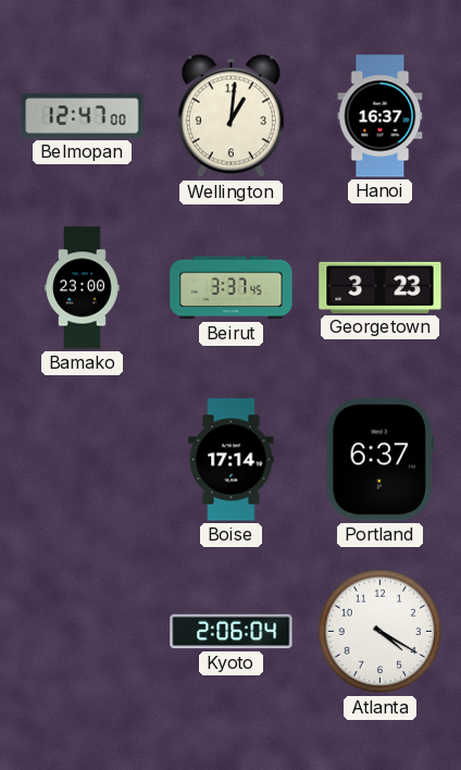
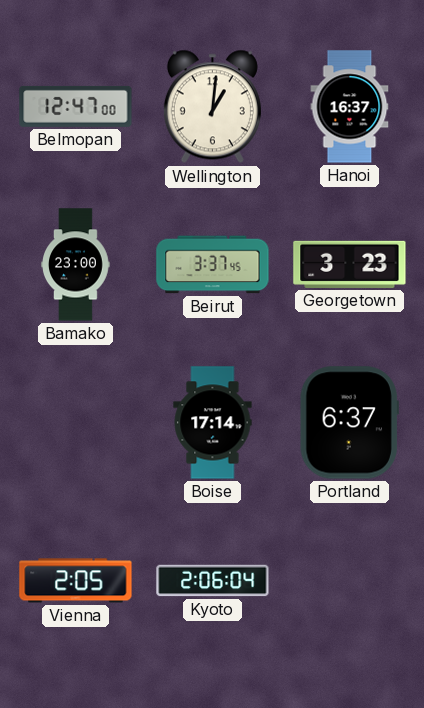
Vienna: none -> 2:05
Atlanta: 4:20 -> none
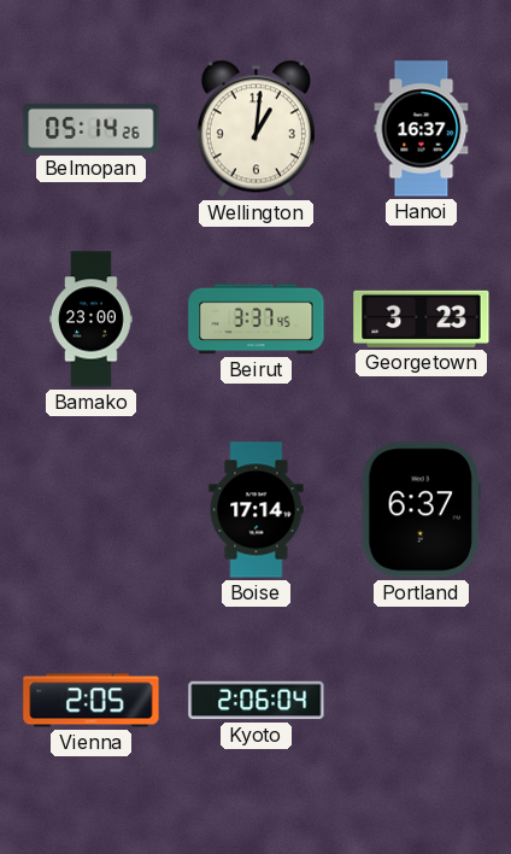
Belmopan: 12:47 -> 05:14
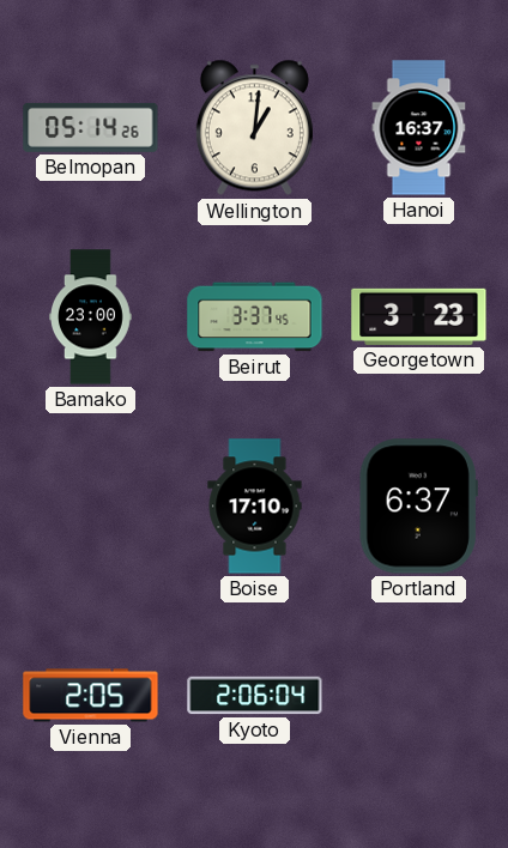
Boise: 17:14 -> 17:10
